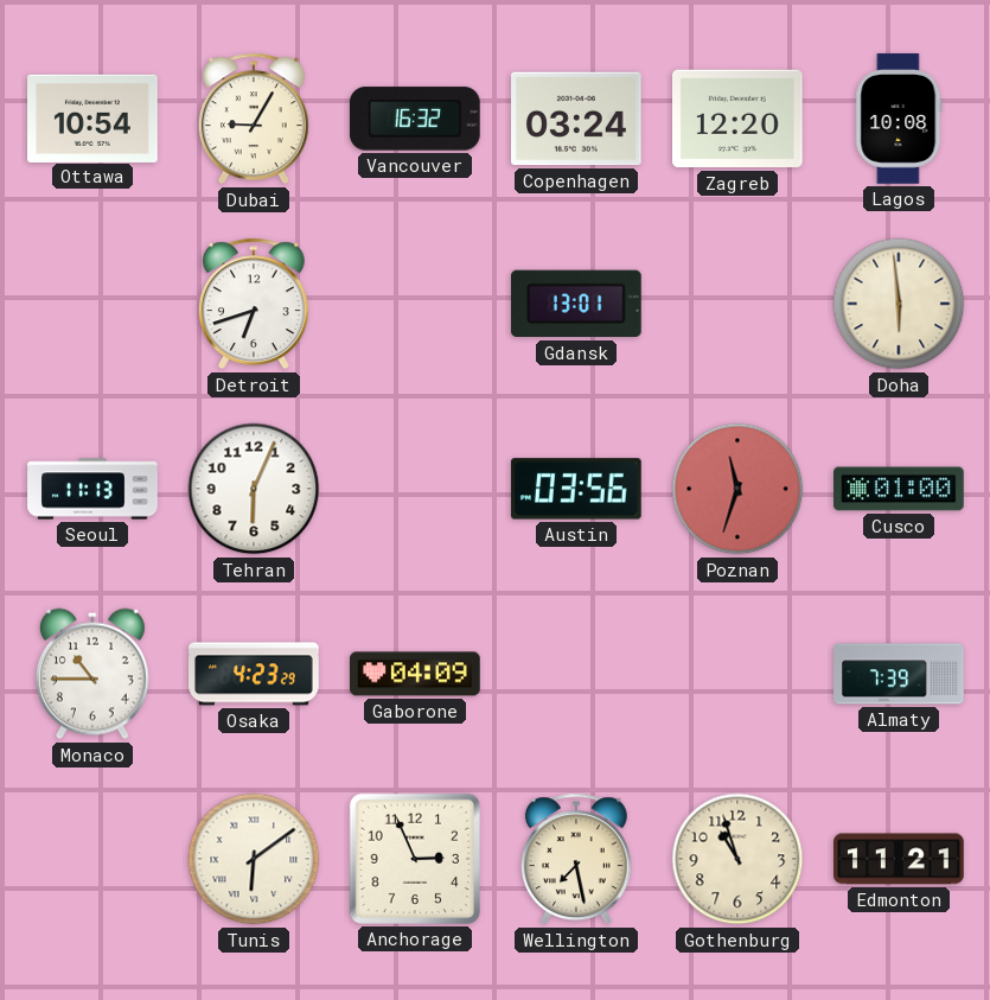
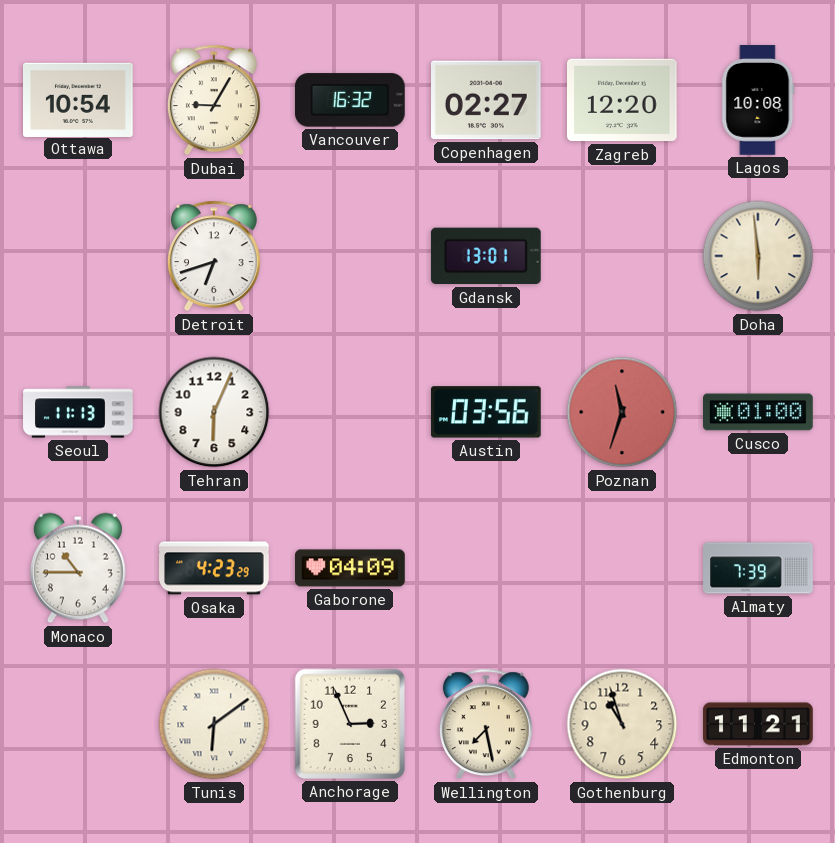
Copenhagen: 03:24 -> 02:27
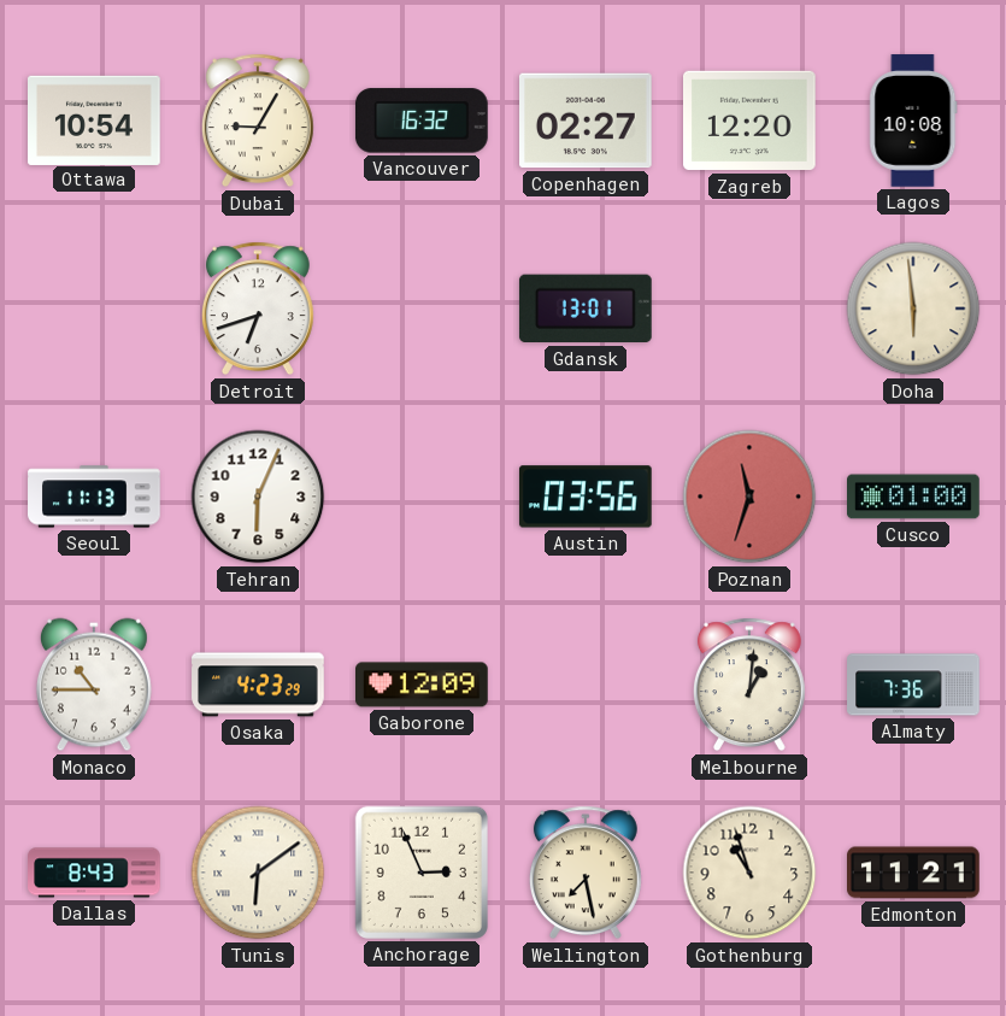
Gaborone: 04:09 -> 12:09
Melbourne: none -> 1:01
Almaty: 7:39 -> 7:36
Dallas: none -> 8:43
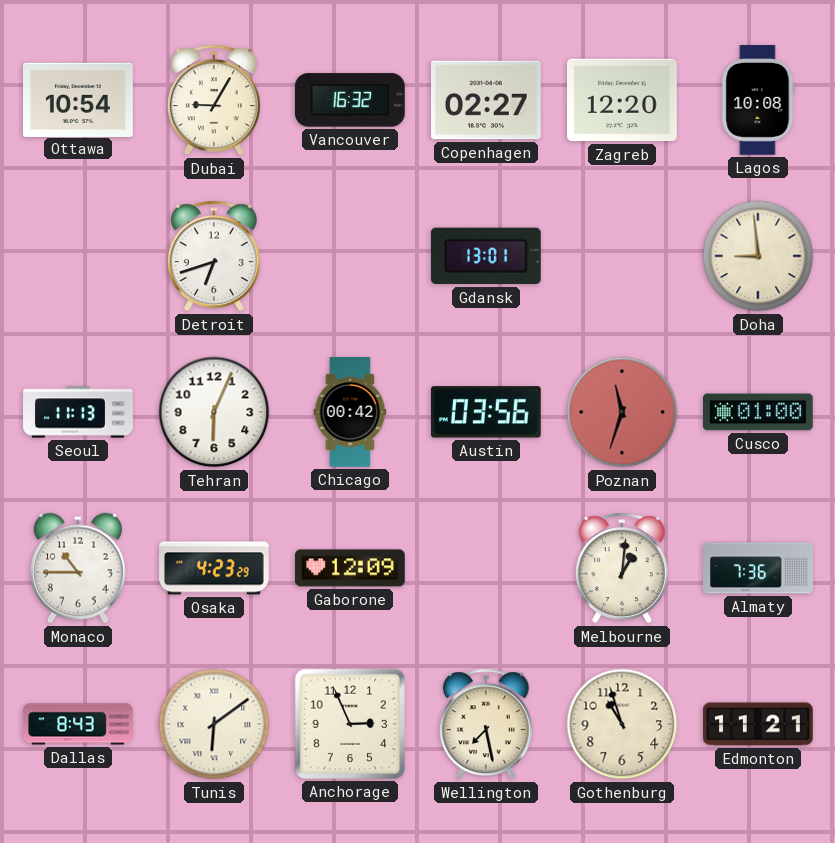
Doha: 5:59 -> 8:59
Chicago: none -> 00:42
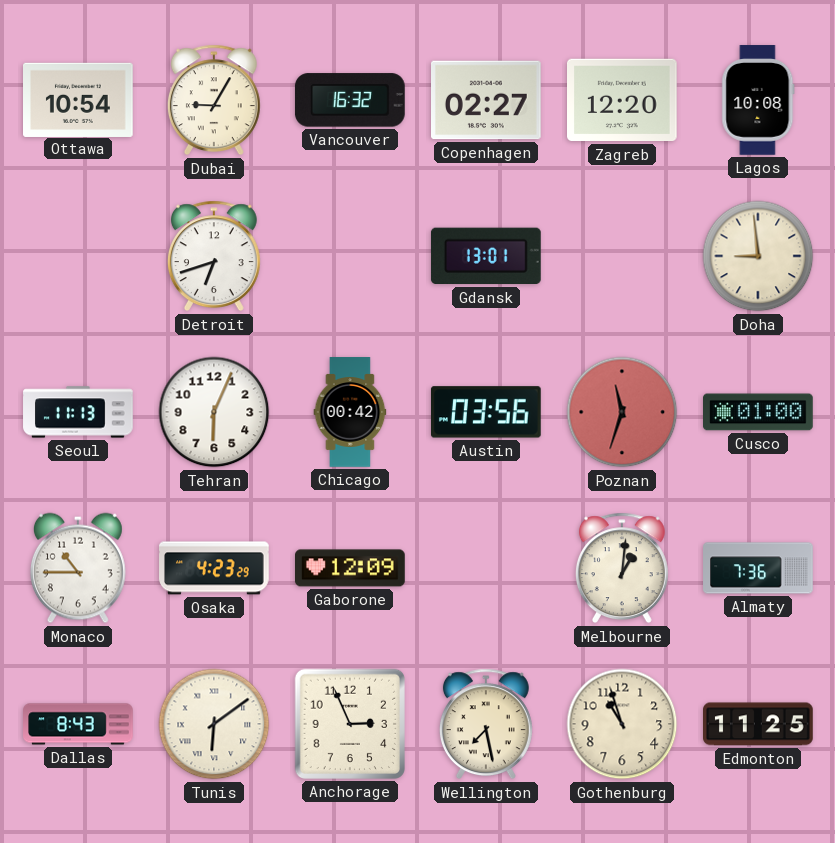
Edmonton: 11:21 -> 11:25
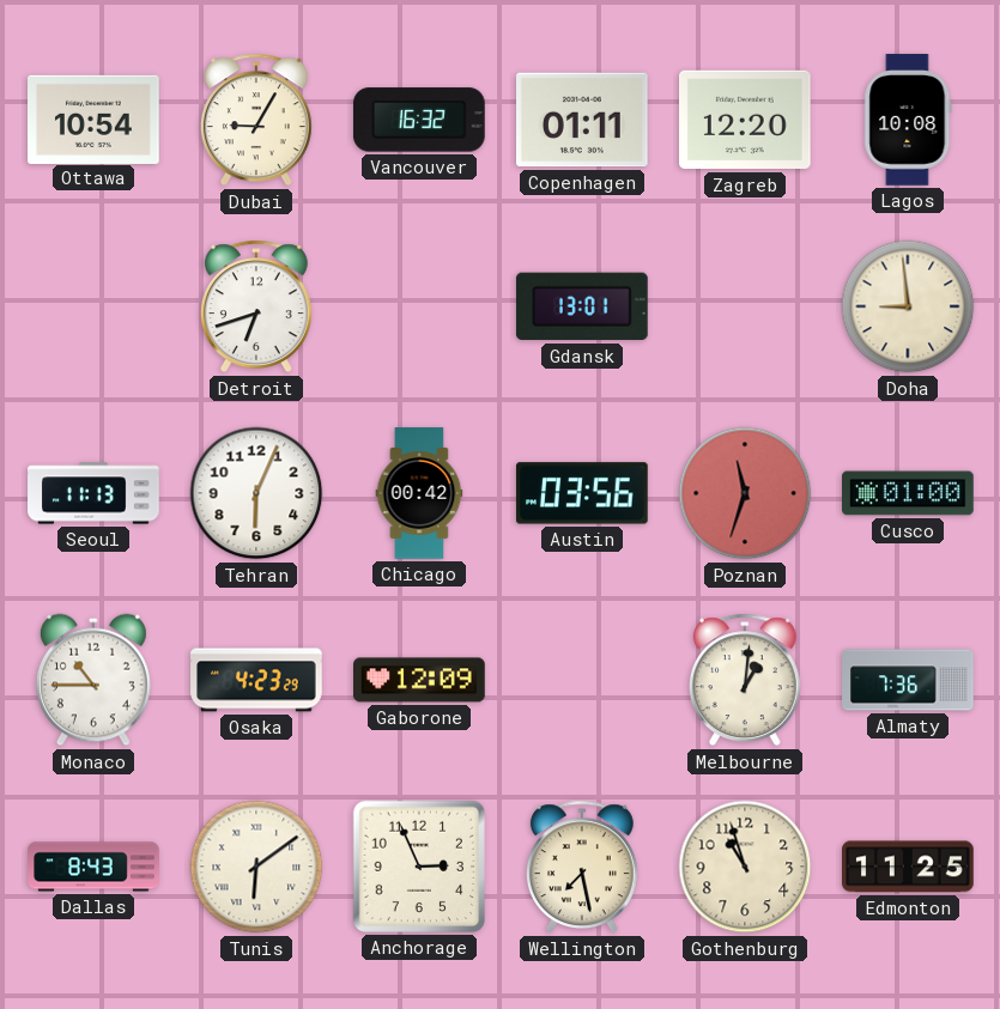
Copenhagen: 02:27 -> 01:11
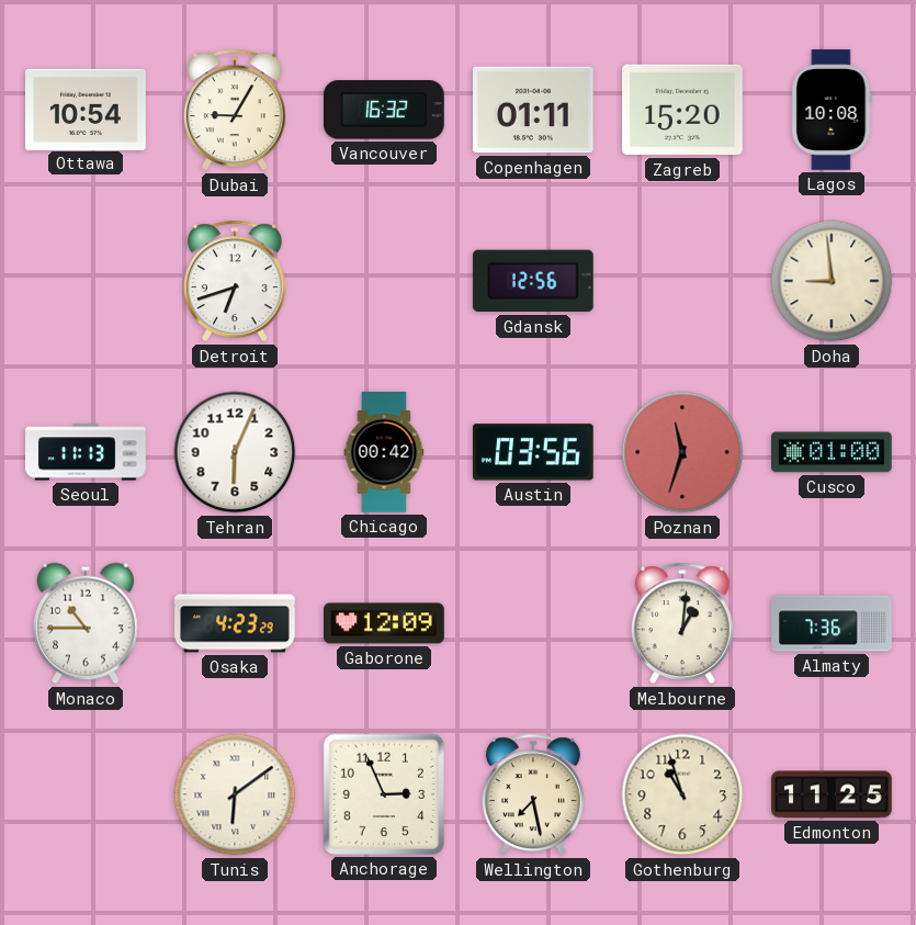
Zagreb: 12:20 -> 15:20
Gdansk: 13:01 -> 12:56
Dallas: 8:43 -> none
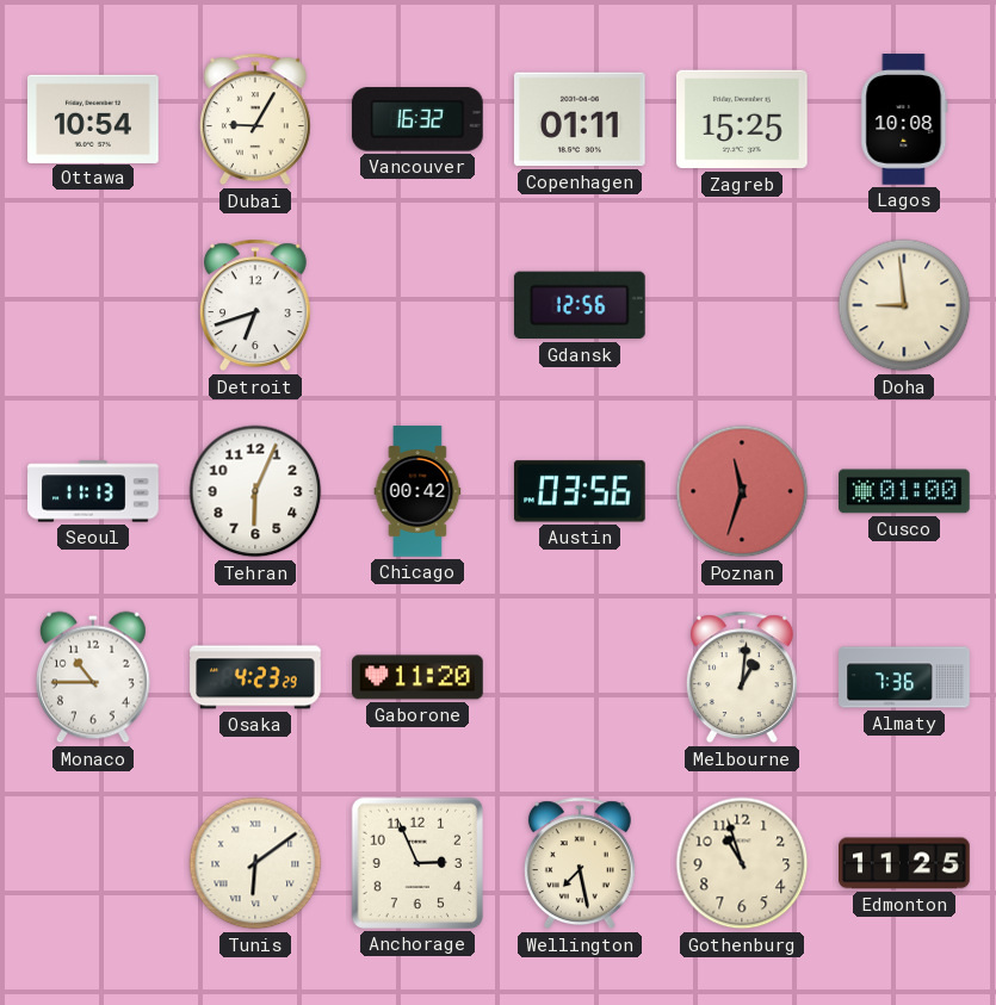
Zagreb: 15:20 -> 15:25
Gaborone: 12:09 -> 11:20
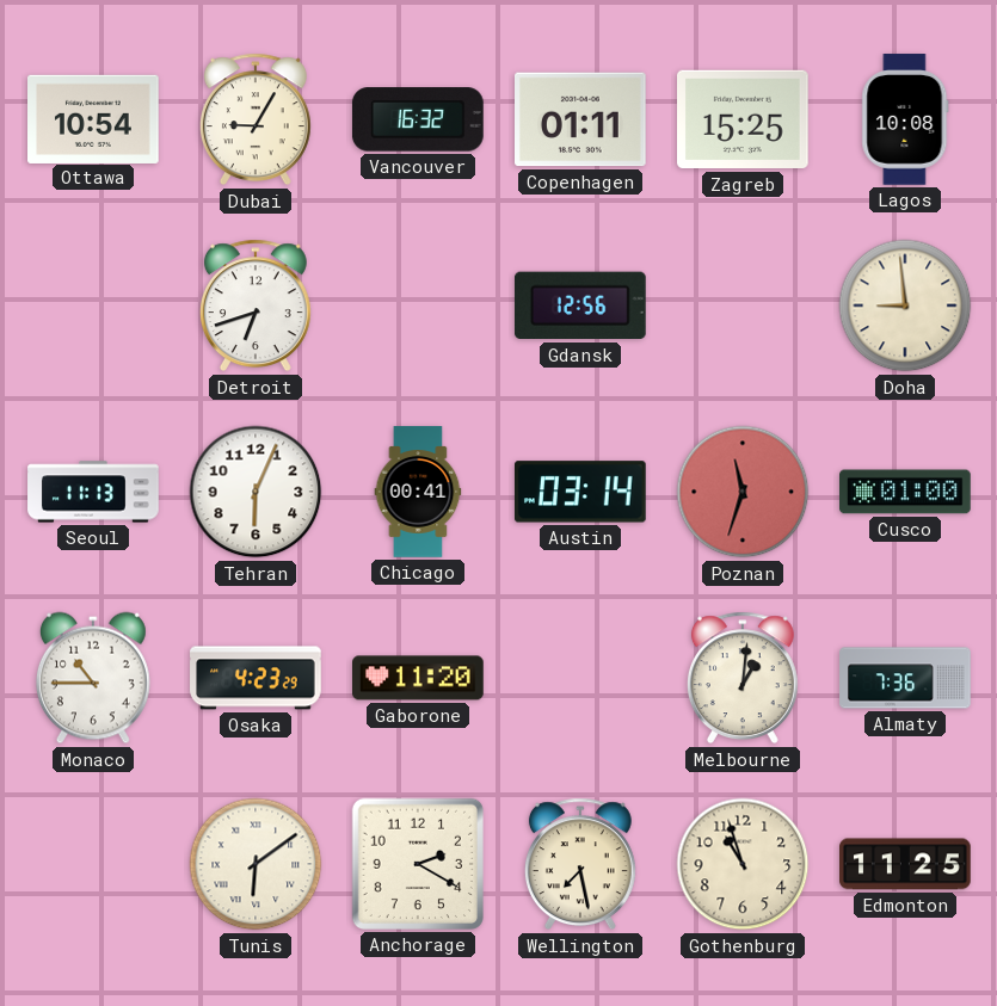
Chicago: 00:42 -> 00:41
Austin: 03:56 -> 03:14
Anchorage: 2:56 -> 2:20
